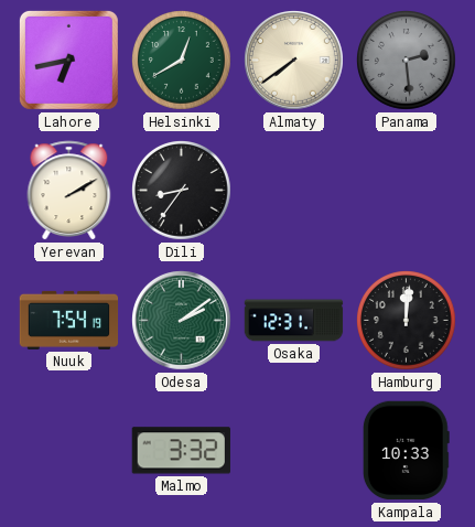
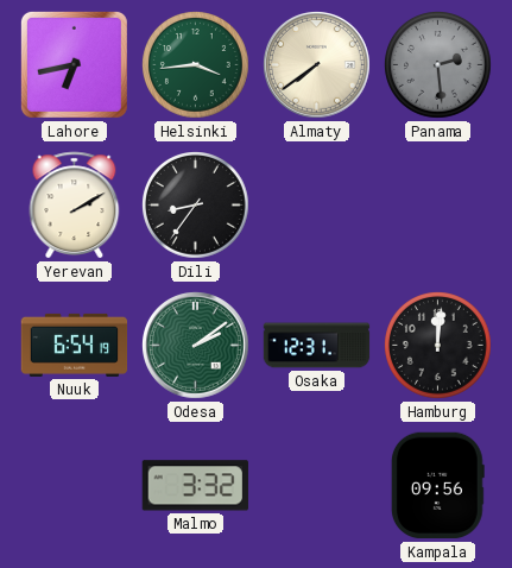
Helsinki: 12:40 -> 3:44
Nuuk: 7:54 -> 6:54
Kampala: 10:33 -> 09:56
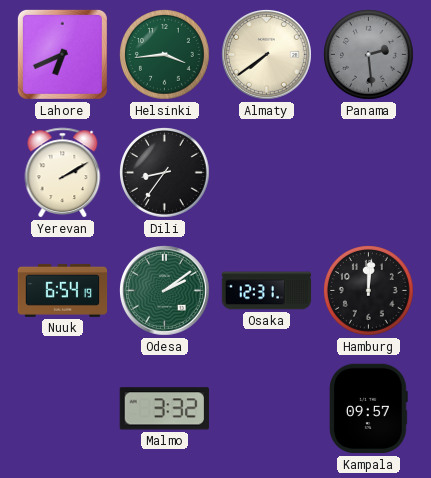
Lahore: 6:43 -> 6:41
Kampala: 09:56 -> 09:57
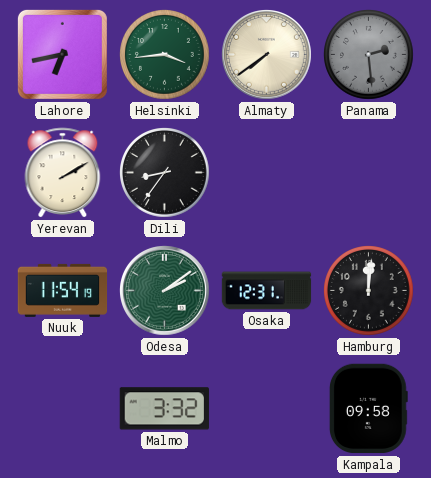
Lahore: 6:41 -> 6:43
Nuuk: 6:54 -> 11:54
Kampala: 09:57 -> 09:58
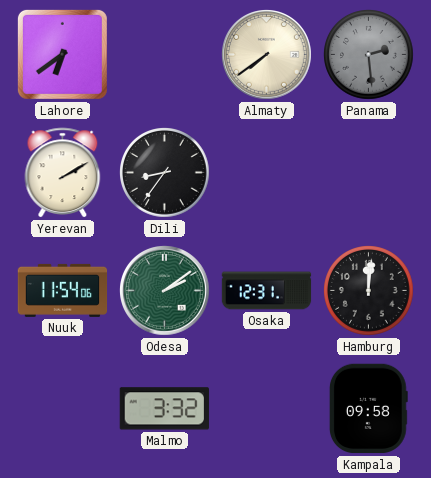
Lahore: 6:43 -> 6:39
Helsinki: 3:44 -> none
Nuuk: 11:54:19 -> 11:54:06
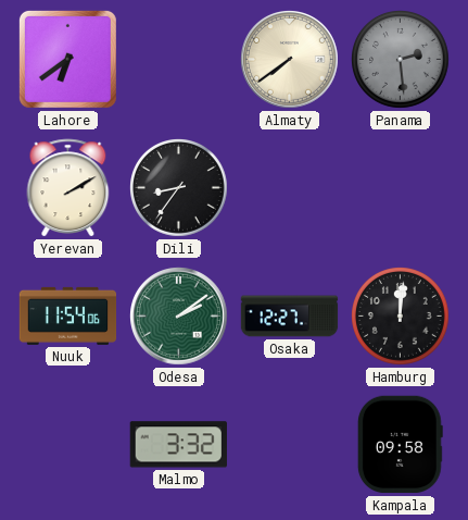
Osaka: 12:31 -> 12:27
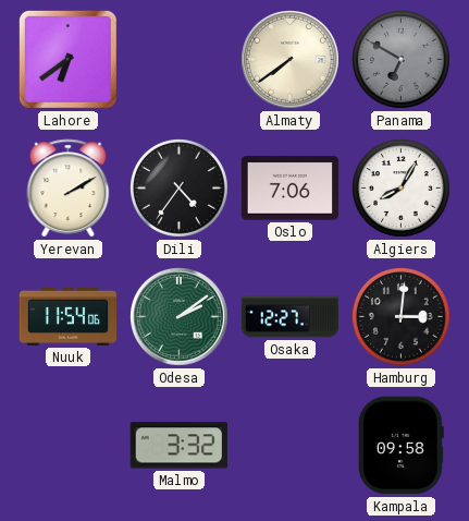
Panama: 2:29 -> 6:50
Dili: 8:36 -> 4:36
Oslo: none -> 7:06
Algiers: none -> 8:05
Hamburg: 12:01 -> 3:01
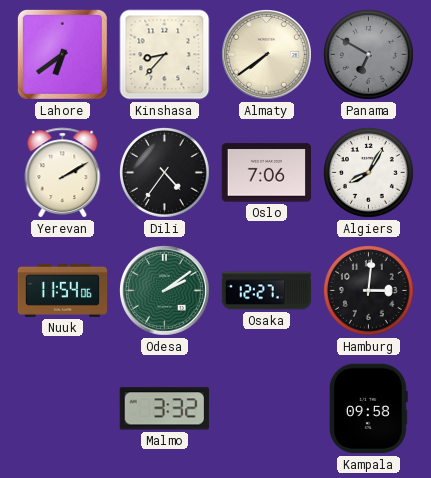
Kinshasa: none -> 8:37
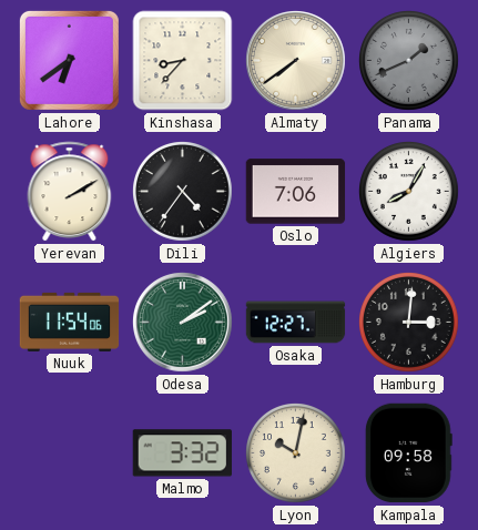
Panama: 6:50 -> 1:41
Lyon: none -> 10:02
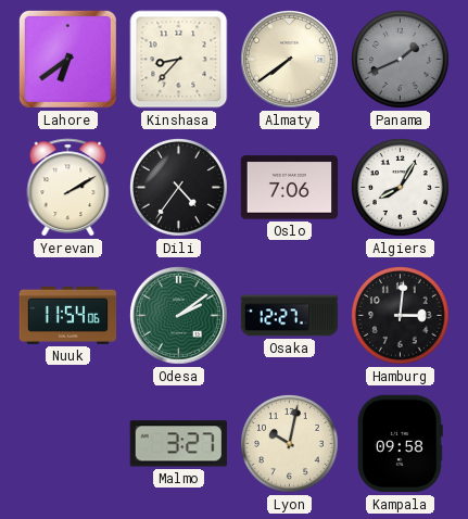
Malmo: 3:32 -> 3:27
